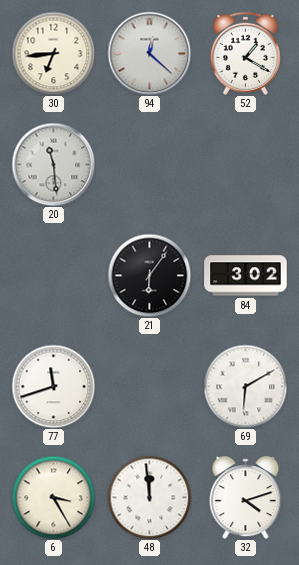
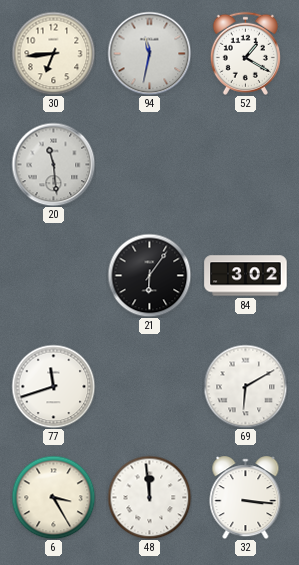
94: 12:22 -> 11:32
32: 4:12 -> 3:16
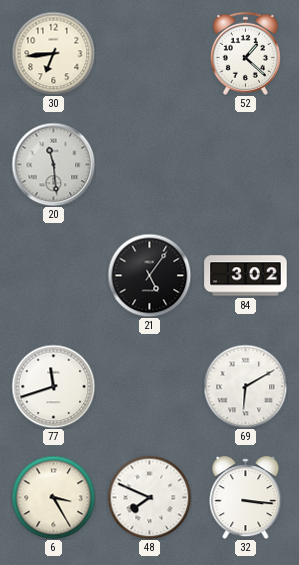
94: 11:32 -> none
52: 1:20 -> 1:22
21: 6:06 -> 5:06
48: 11:59 -> 7:49
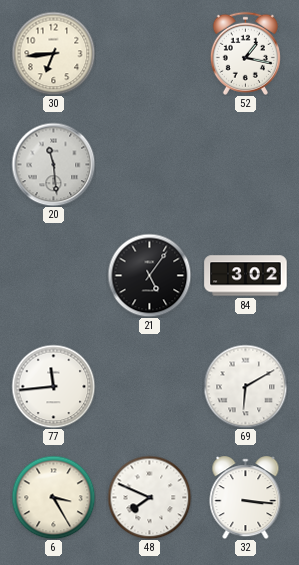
52: 1:22 -> 1:17
77: 11:42 -> 11:44
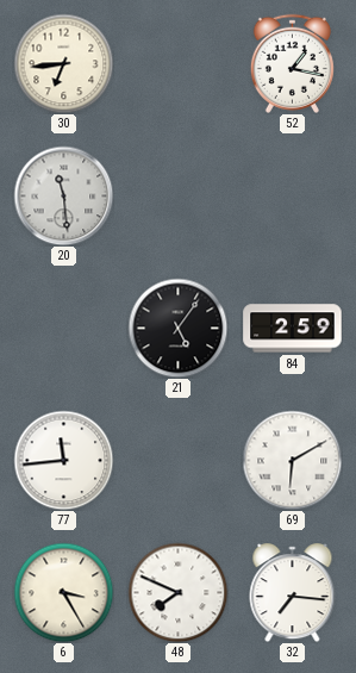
84: 3:02 -> 2:59
32: 3:16 -> 7:16
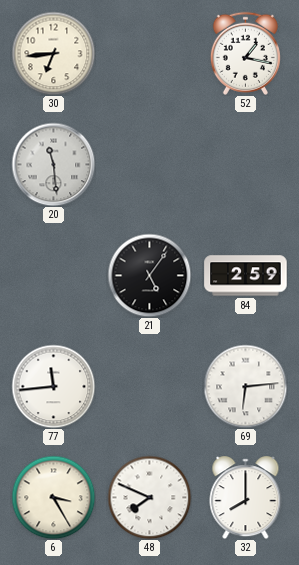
69: 6:10 -> 6:14
32: 7:16 -> 8:00
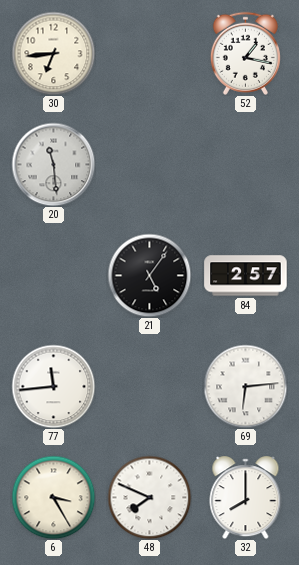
84: 2:59 -> 2:57
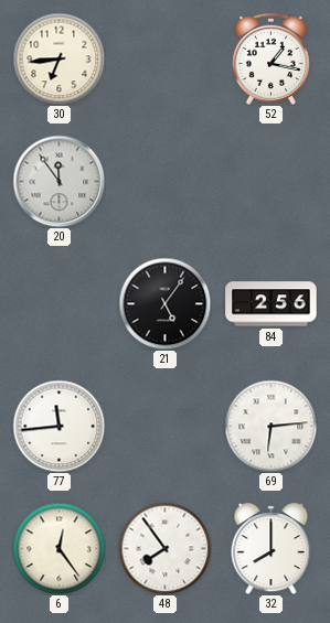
20: 11:29 -> 11:54
84: 2:57 -> 2:56
6: 3:25 -> 12:24
48: 7:49 -> 7:54
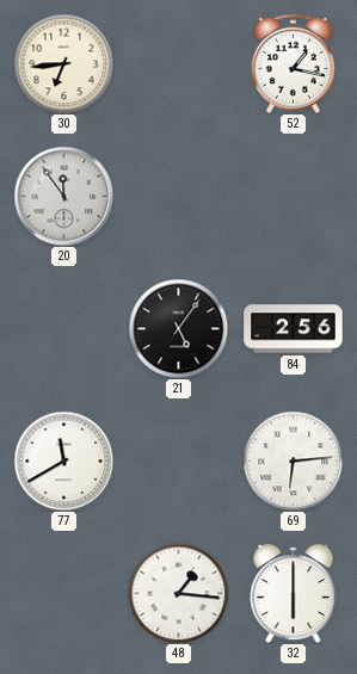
77: 11:44 -> 11:40
6: 12:24 -> none
48: 7:54 -> 1:16
32: 8:00 -> 6:00
